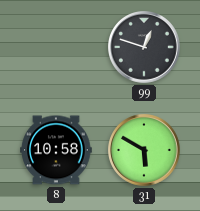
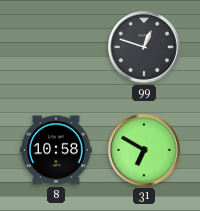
31: 5:50 -> 6:50
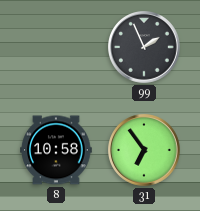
99: 12:48 -> 1:56
31: 6:50 -> 6:54
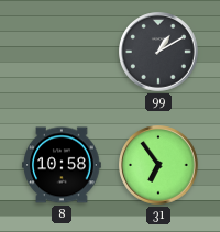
99: 1:56 -> 1:10
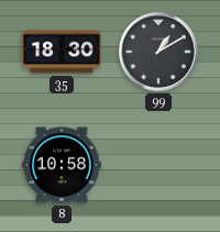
35: none -> 18:30
31: 6:54 -> none
